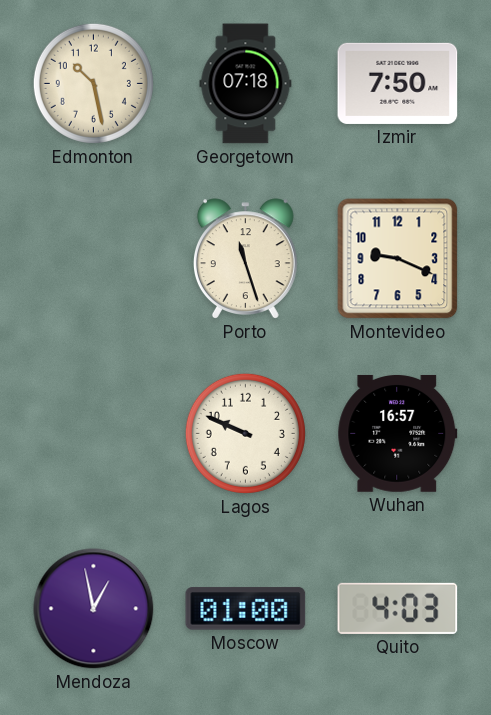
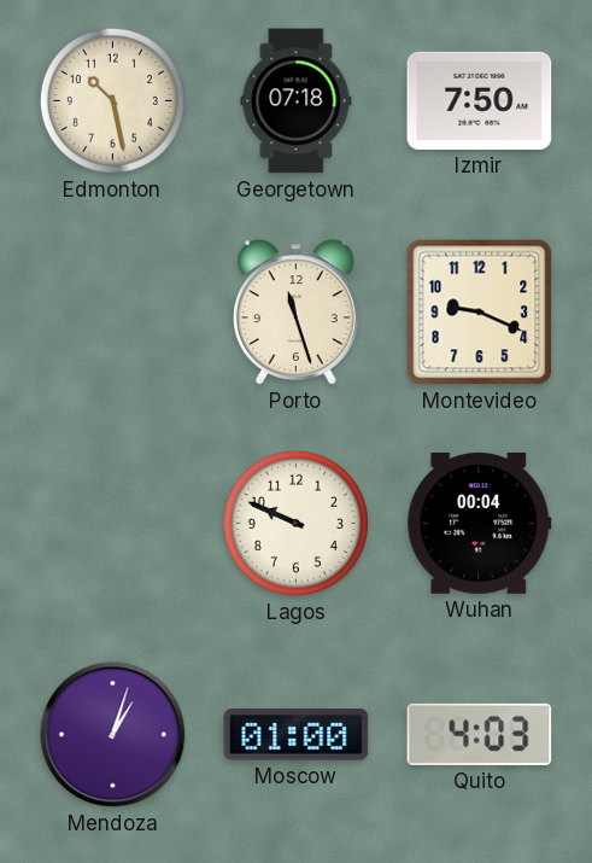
Wuhan: 16:57 -> 00:04
Mendoza: 12:58 -> 1:03
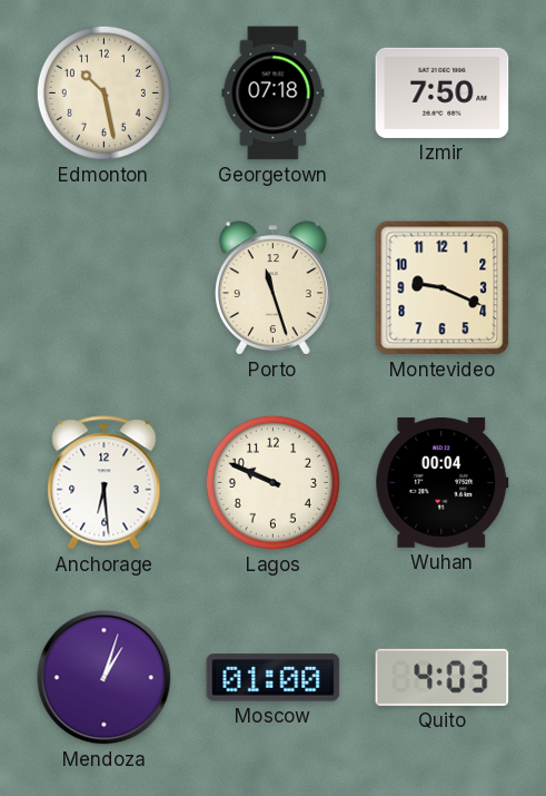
Anchorage: none -> 6:29
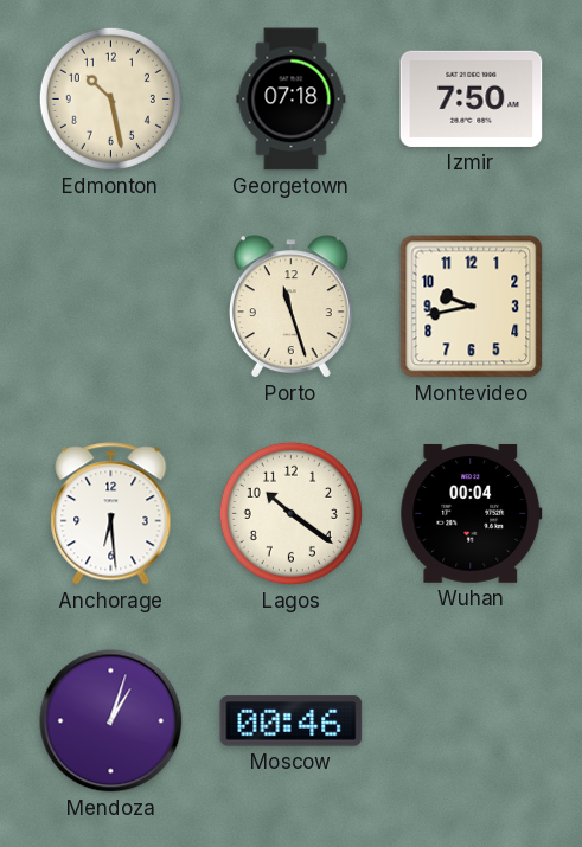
Montevideo: 9:19 -> 9:43
Lagos: 9:49 -> 10:21
Moscow: 01:00 -> 00:46
Quito: 4:03 -> none
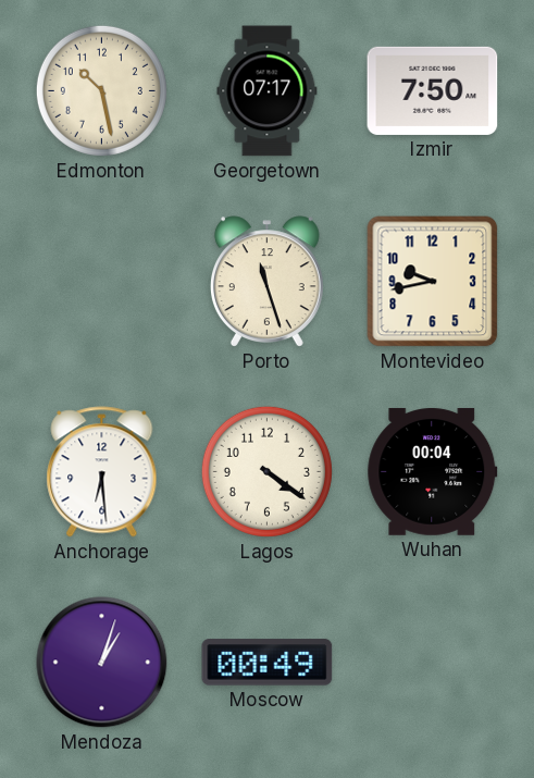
Georgetown: 07:18 -> 07:17
Lagos: 10:21 -> 4:21
Moscow: 00:46 -> 00:49
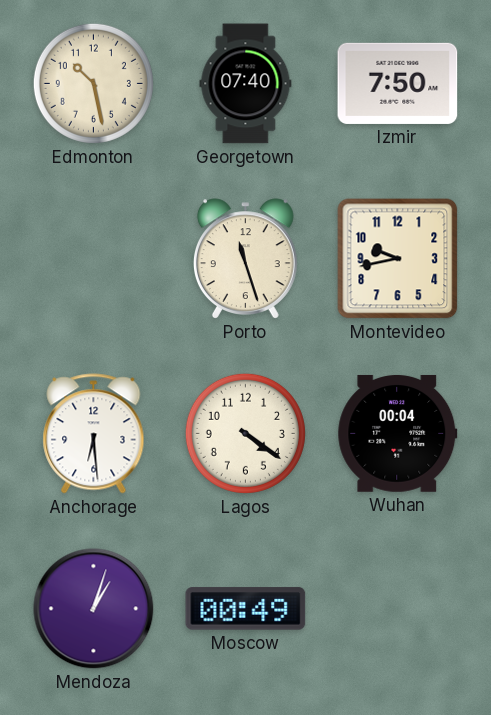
Georgetown: 07:17 -> 07:40
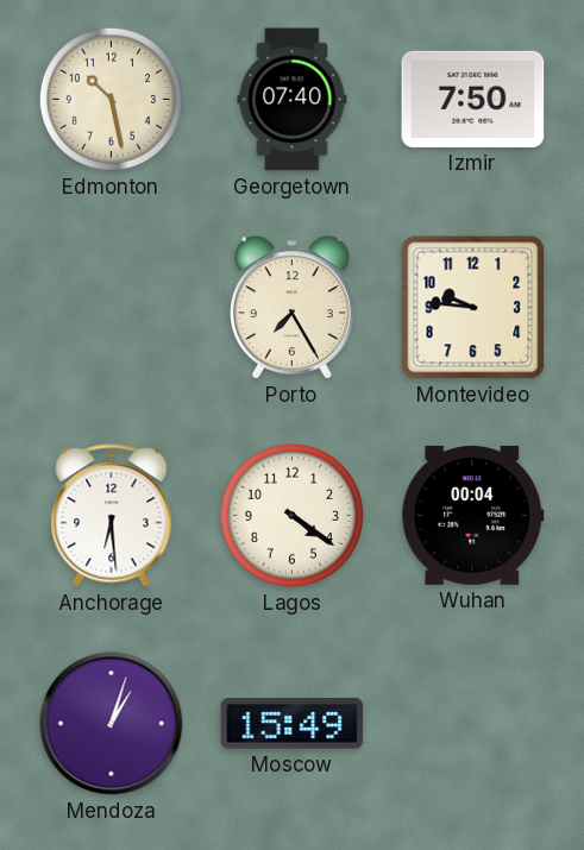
Porto: 11:27 -> 7:25
Montevideo: 9:43 -> 9:46
Moscow: 00:49 -> 15:49
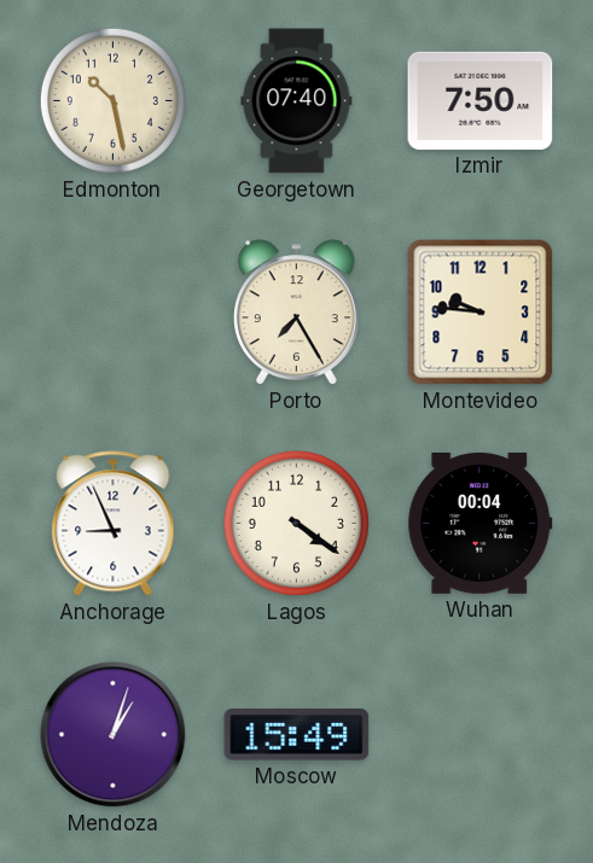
Anchorage: 6:29 -> 8:56
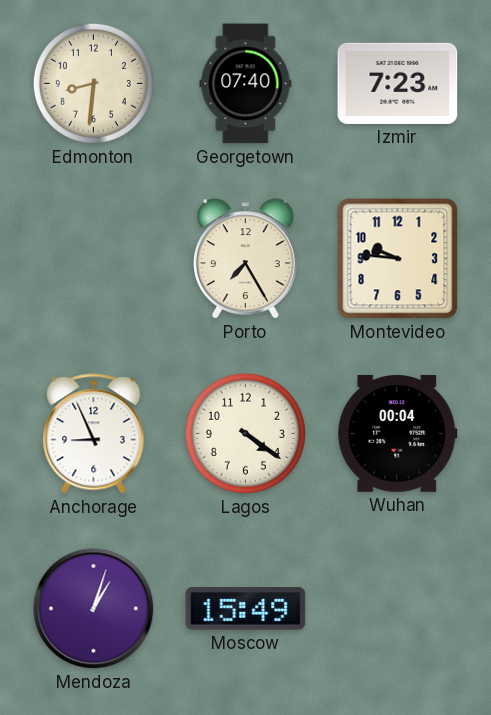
Edmonton: 10:28 -> 8:31
Izmir: 7:50 -> 7:23
